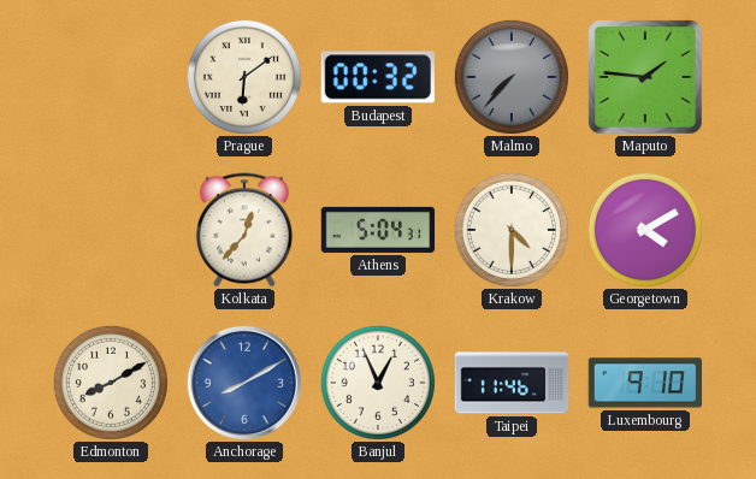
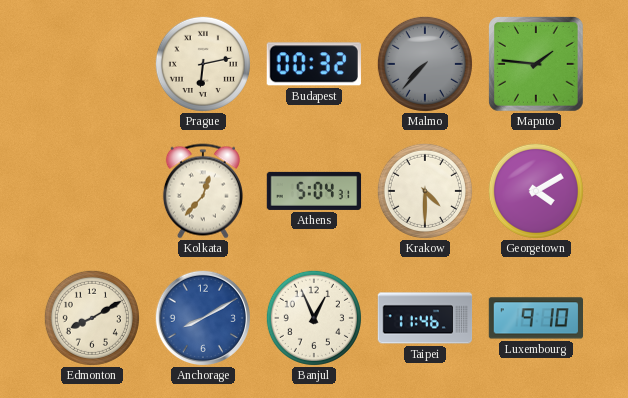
Prague: 6:09 -> 6:13
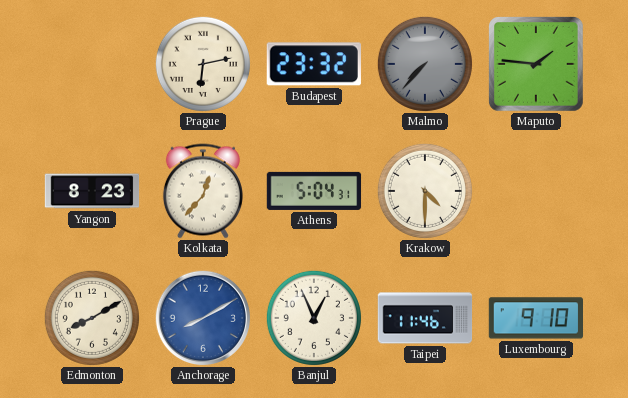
Budapest: 00:32 -> 23:32
Yangon: none -> 8:23
Georgetown: 4:10 -> none
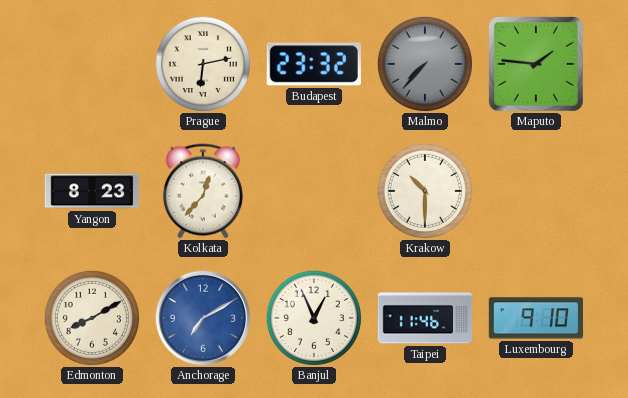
Athens: 5:04 -> none
Krakow: 4:30 -> 10:30
Anchorage: 8:10 -> 7:10
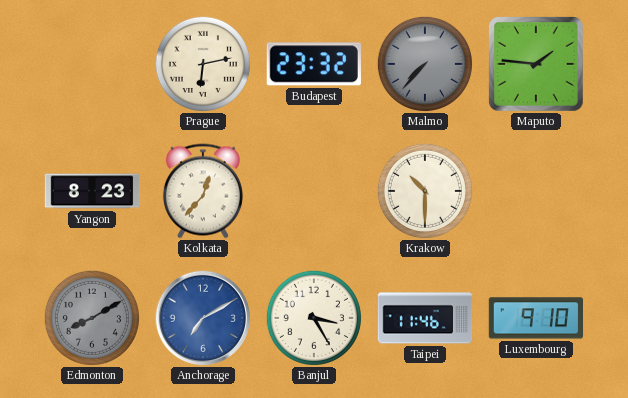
Edmonton dial: cream -> grey
Banjul: 12:56 -> 3:25
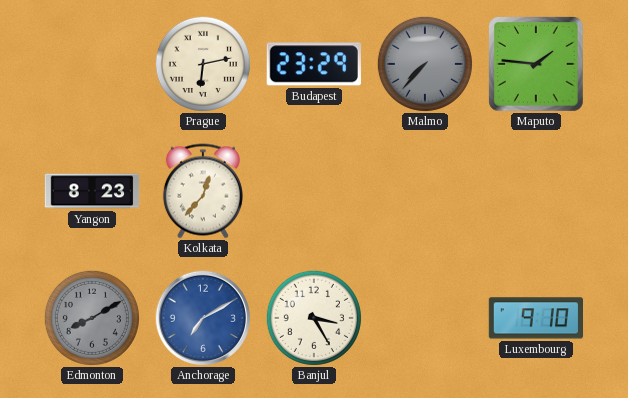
Budapest: 23:32 -> 23:29
Krakow: 10:30 -> none
Taipei: 11:46 -> none
